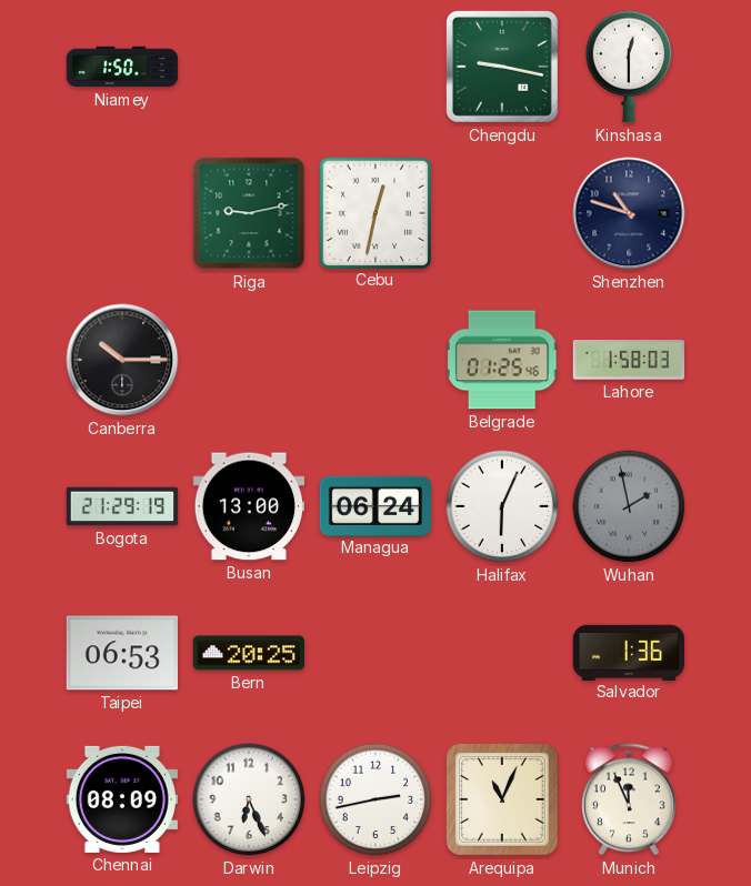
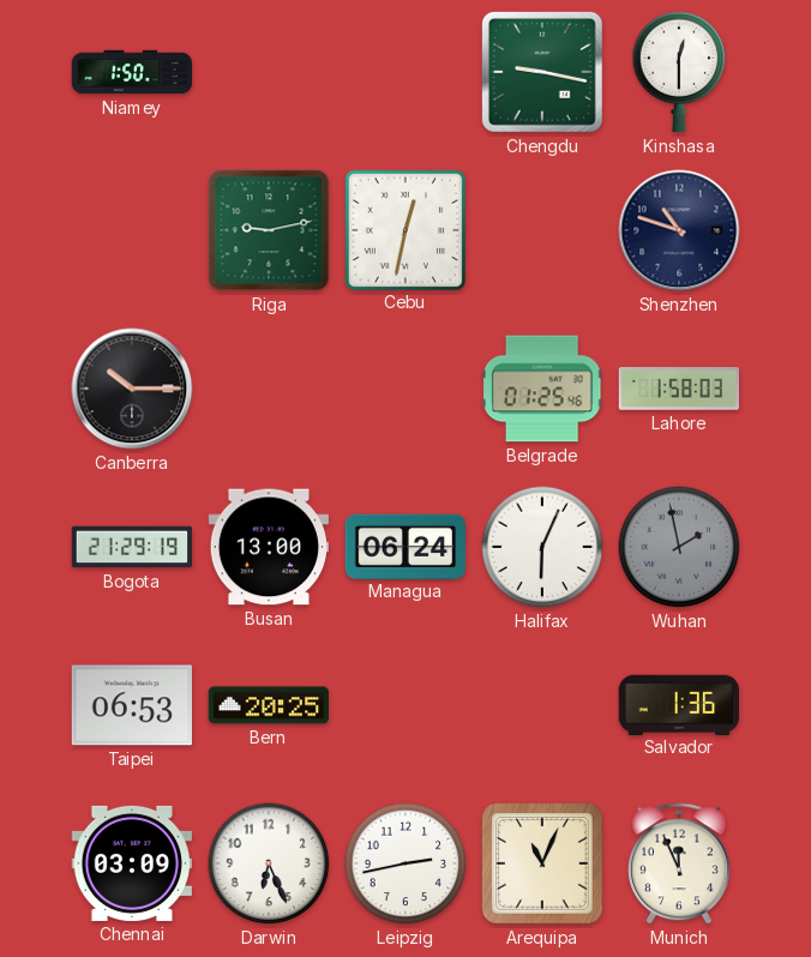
Chennai: 08:09 -> 03:09
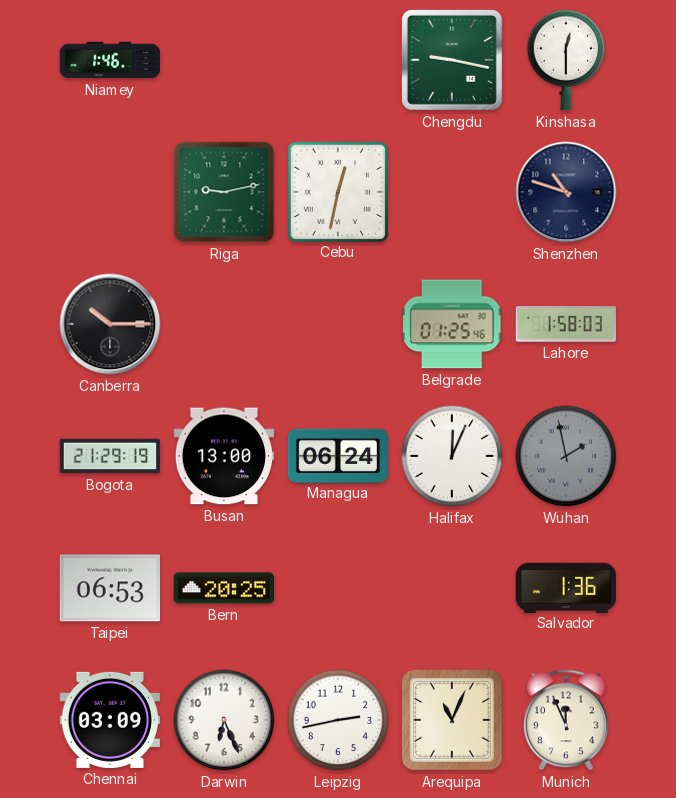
Niamey: 1:50 -> 1:46
Halifax: 6:04 -> 12:04
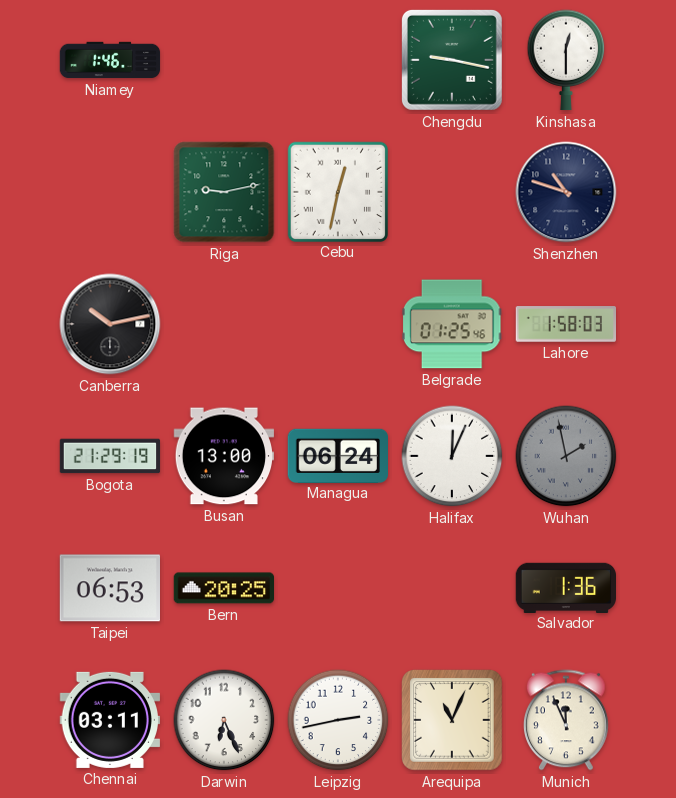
Canberra: 10:15 -> 10:13
Chennai: 03:09 -> 03:11
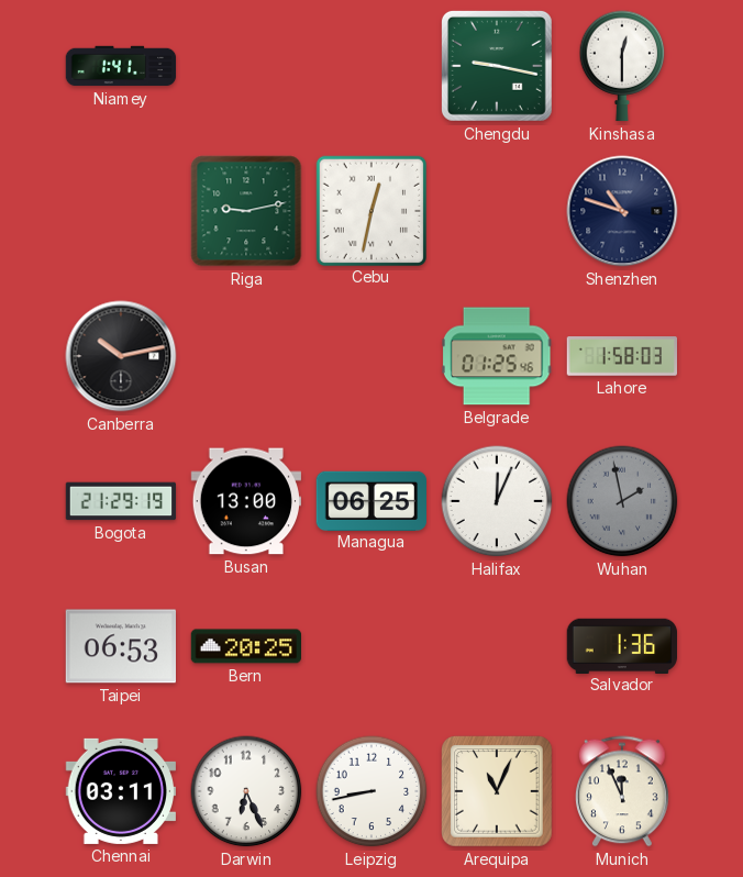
Niamey: 1:46 -> 1:41
Managua: 06:24 -> 06:25
Leipzig: 2:43 -> 8:43
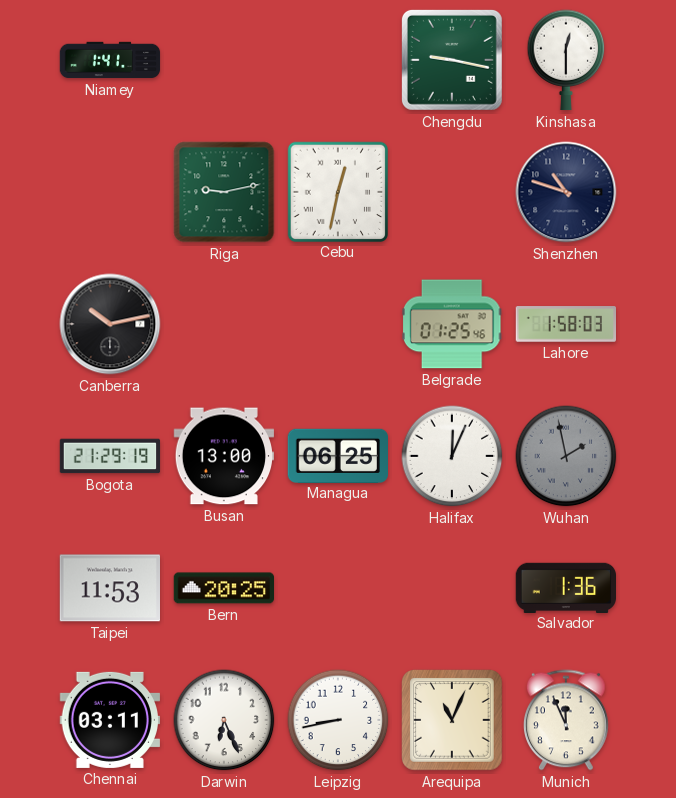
Taipei: 06:53 -> 11:53
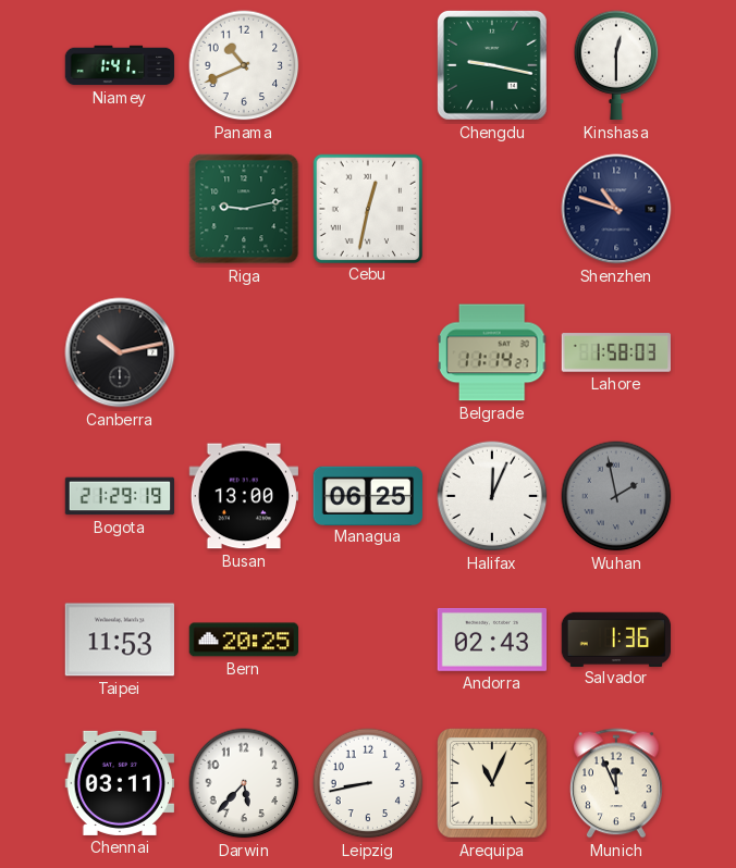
Panama: none -> 10:41
Belgrade: 01:25 -> 11:14
Andorra: none -> 02:43
Darwin: 6:26 -> 5:37
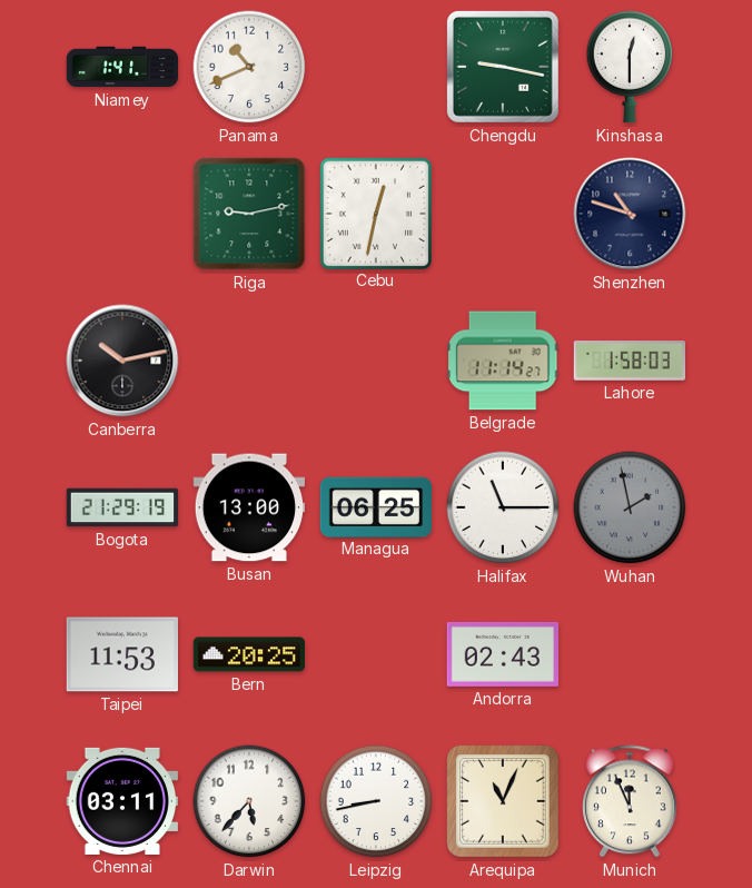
Halifax: 12:04 -> 11:15
Salvador: 1:36 -> none
